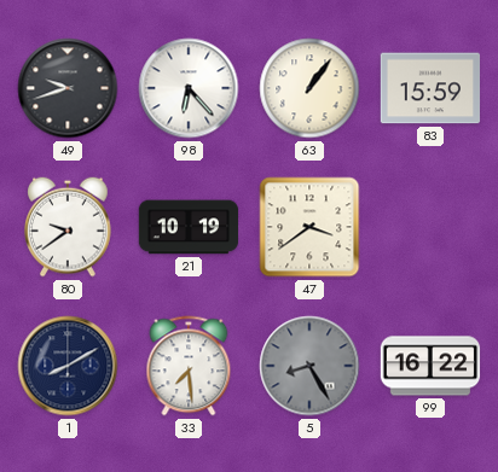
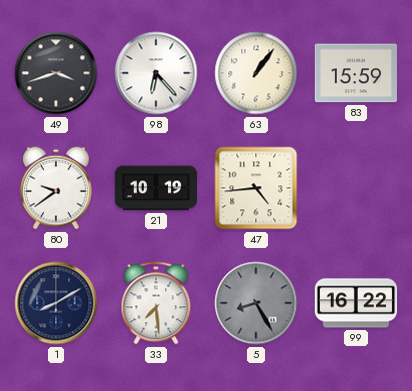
49: 9:42 -> 3:42
47: 3:39 -> 4:44
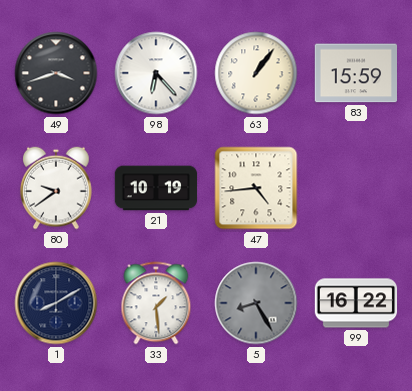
33: 7:29 -> 1:29
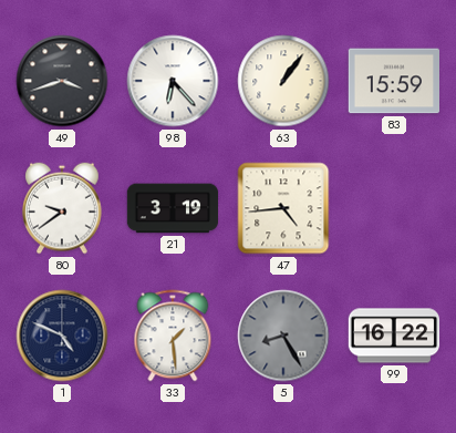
21: 10:19 -> 3:19
1: 8:10 -> 4:49
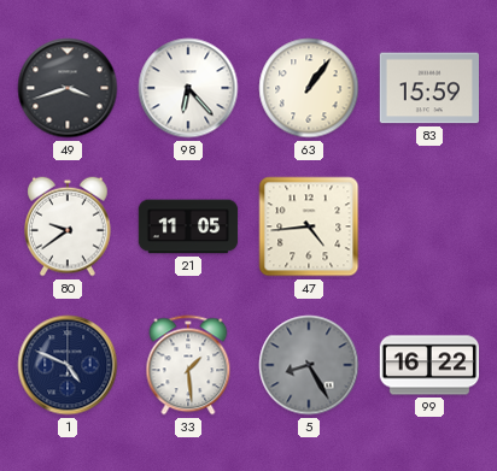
21: 3:19 -> 11:05
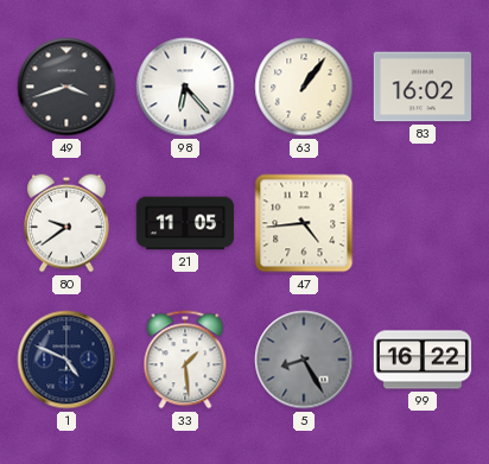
83: 15:59 -> 16:02
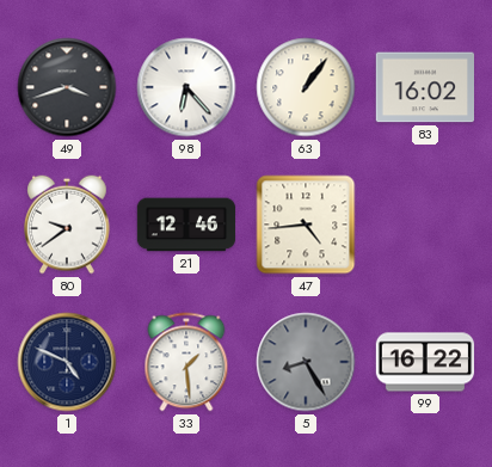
21: 11:05 -> 12:46
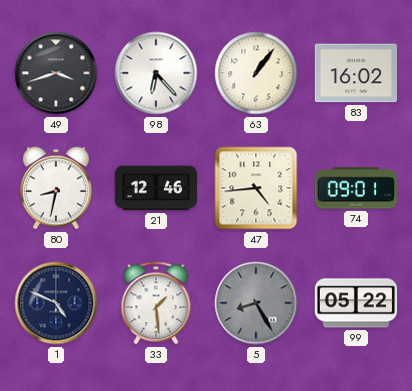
80: 9:39 -> 8:32
74: none -> 09:01
99: 16:22 -> 05:22
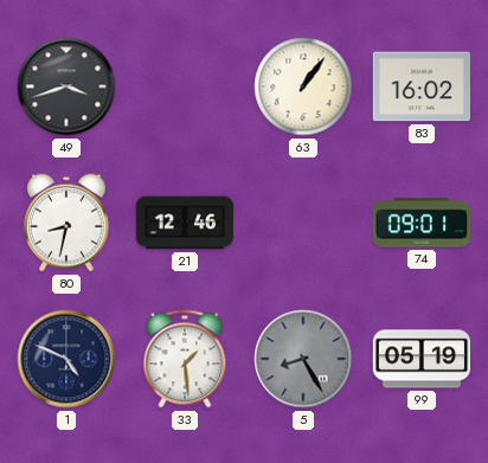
98: 6:23 -> none
47: 4:44 -> none
99: 05:22 -> 05:19
